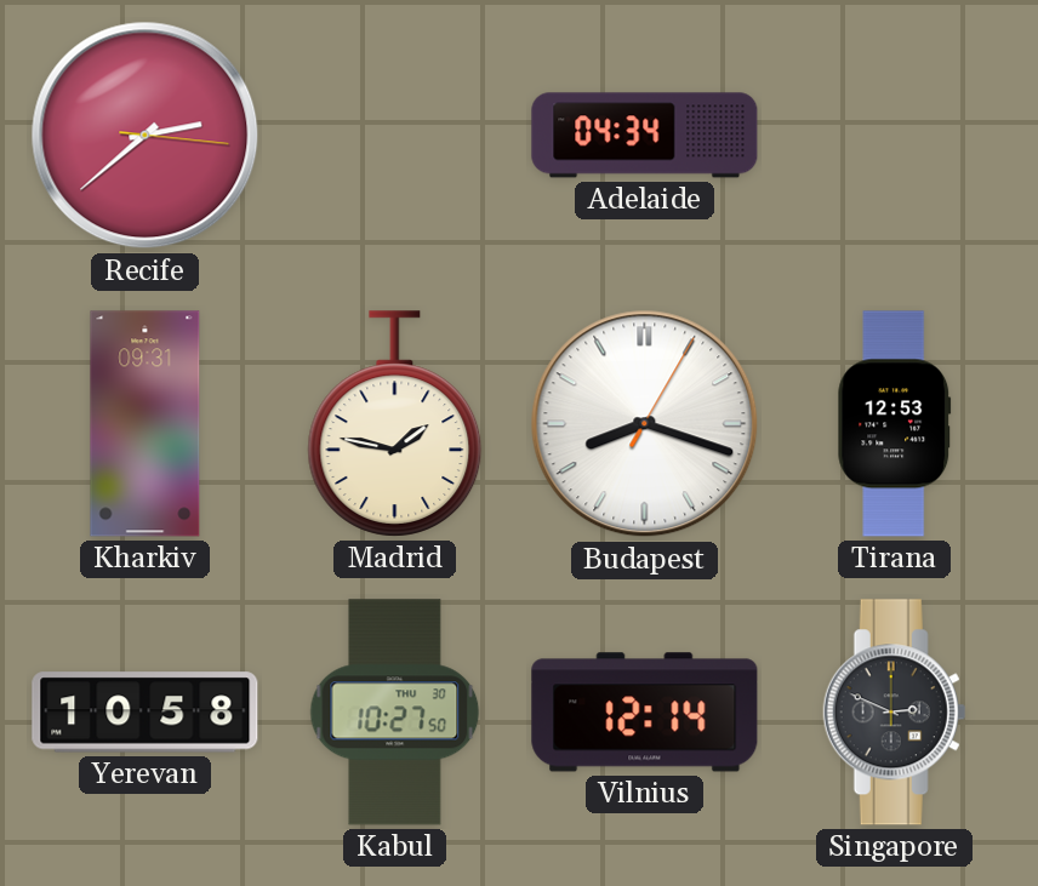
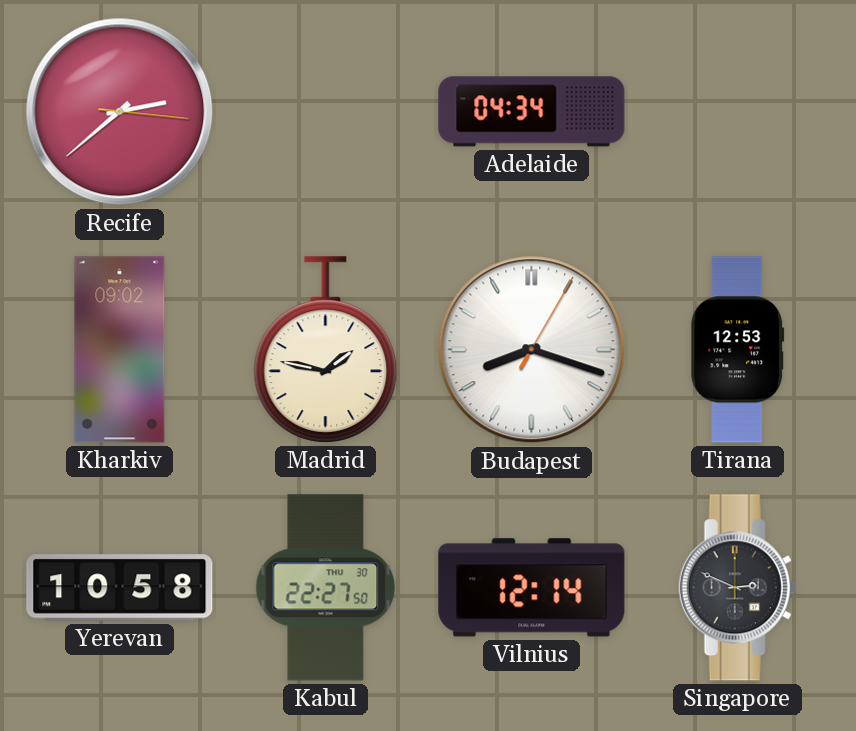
Kharkiv: 09:31 -> 09:02
Kabul: 10:27 -> 22:27
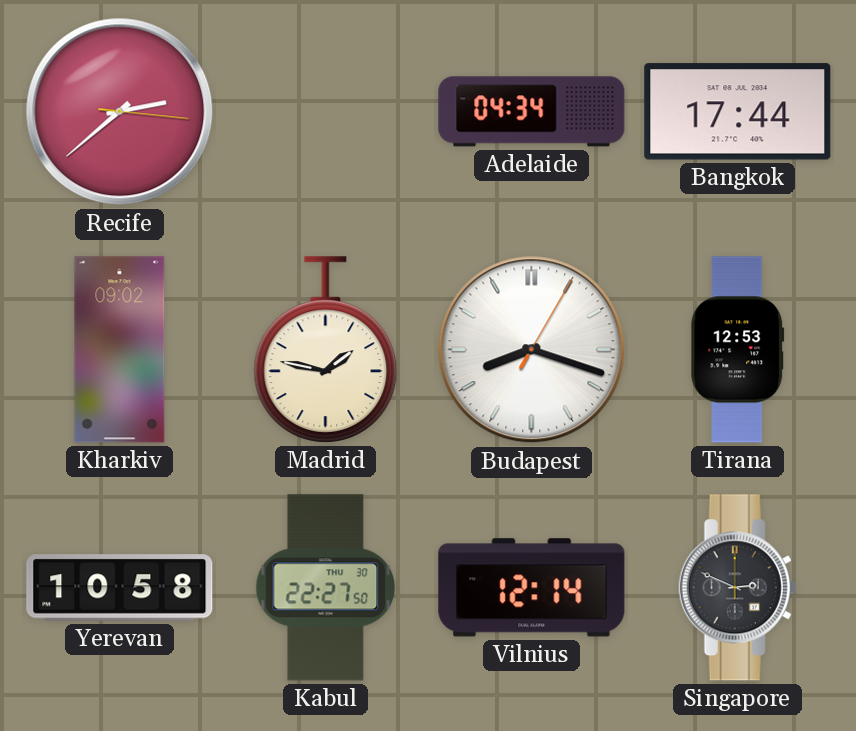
Bangkok: none -> 17:44
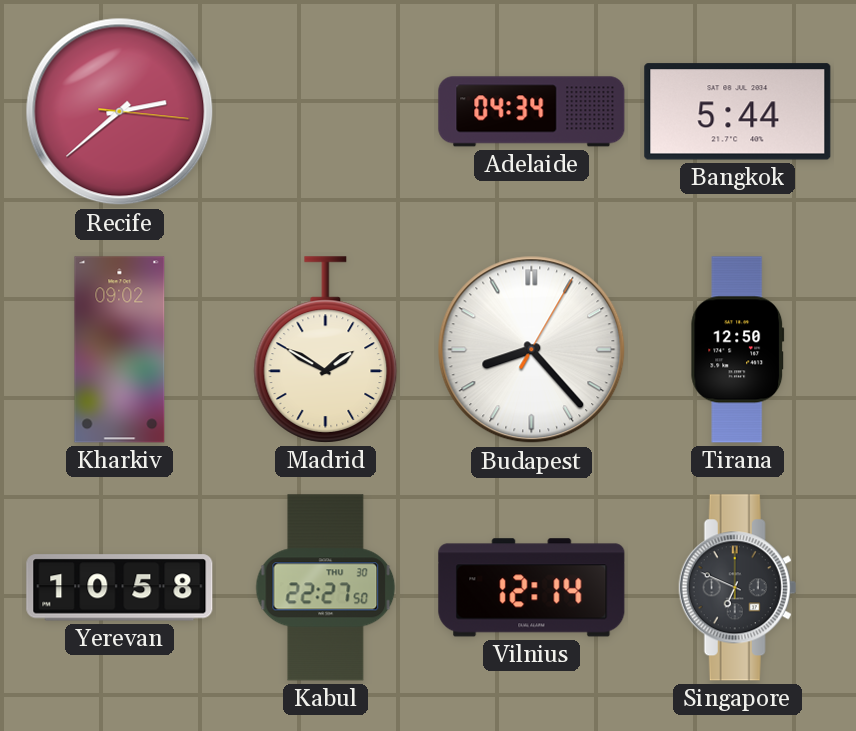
Bangkok: 17:44 -> 5:44
Madrid: 1:47 -> 1:50
Budapest: 8:18 -> 8:23
Tirana: 12:53 -> 12:50
Singapore: 2:49 -> 6:49
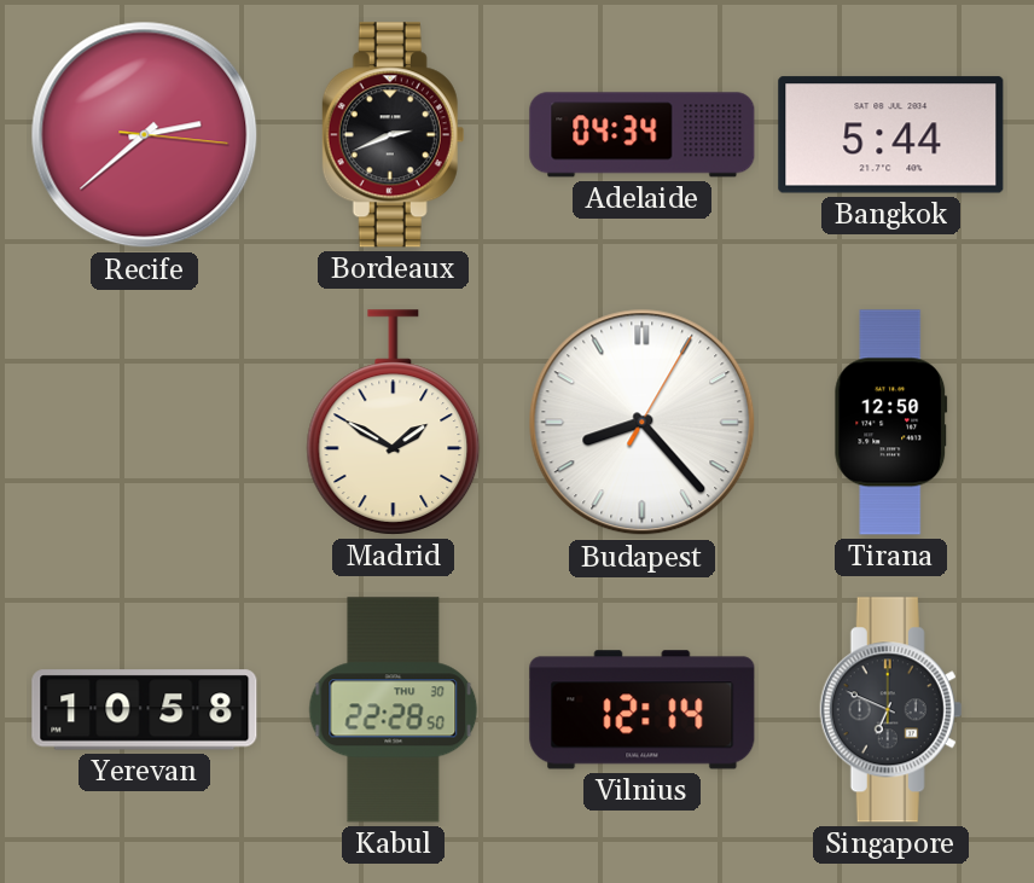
Bordeaux: none -> 2:41
Kharkiv: 09:02 -> none
Kabul: 22:27 -> 22:28
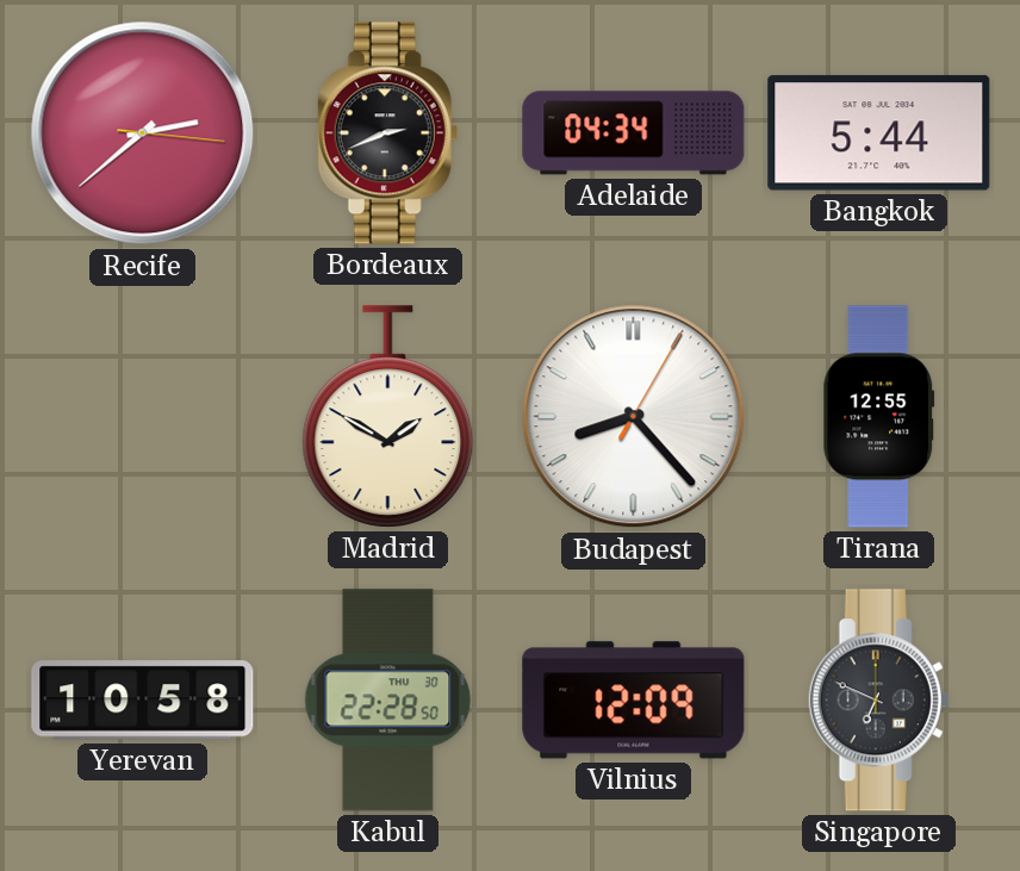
Tirana: 12:50 -> 12:55
Vilnius: 12:14 -> 12:09
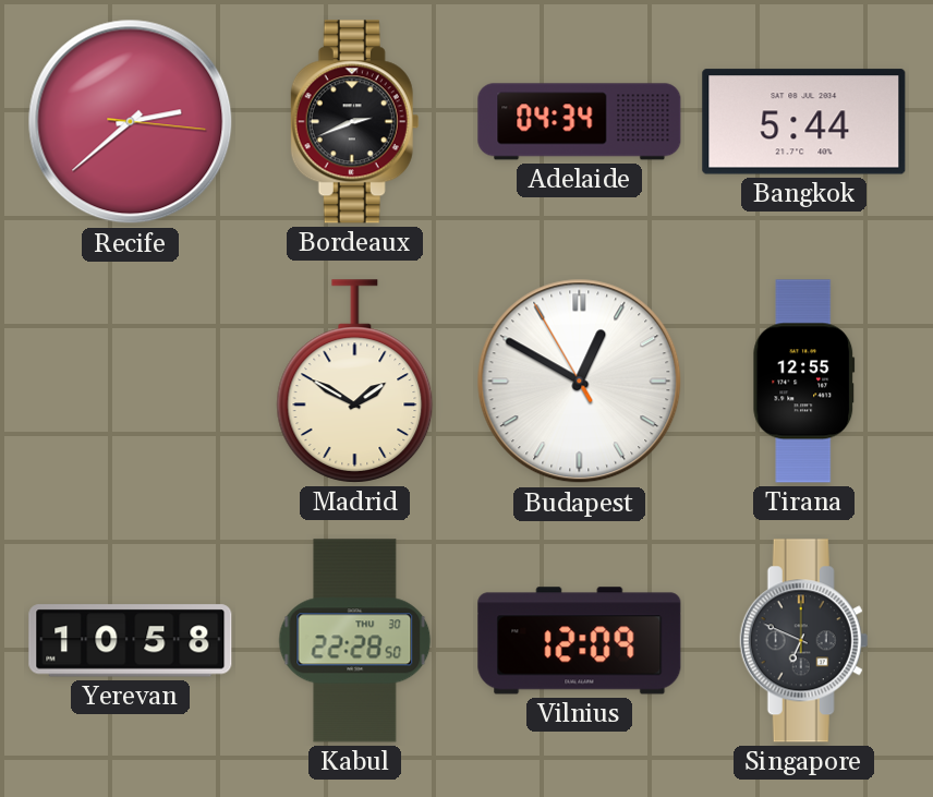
Budapest: 8:23 -> 12:49
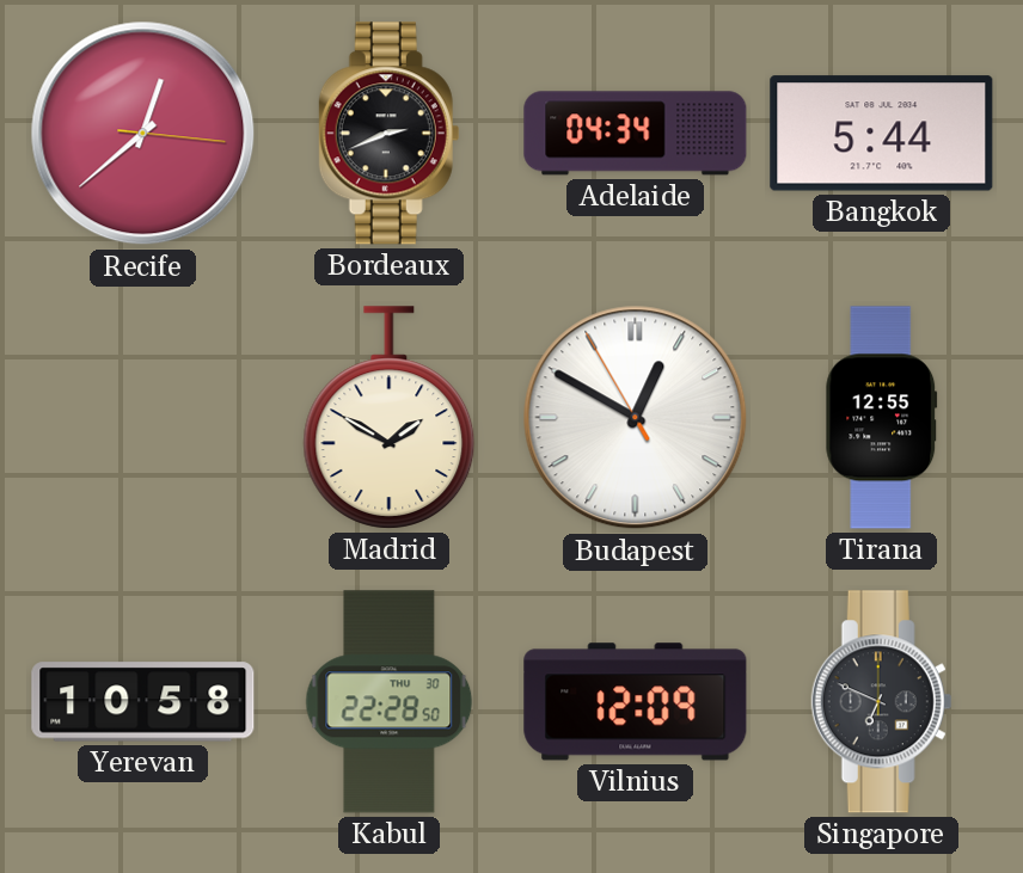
Recife: 2:38 -> 12:38
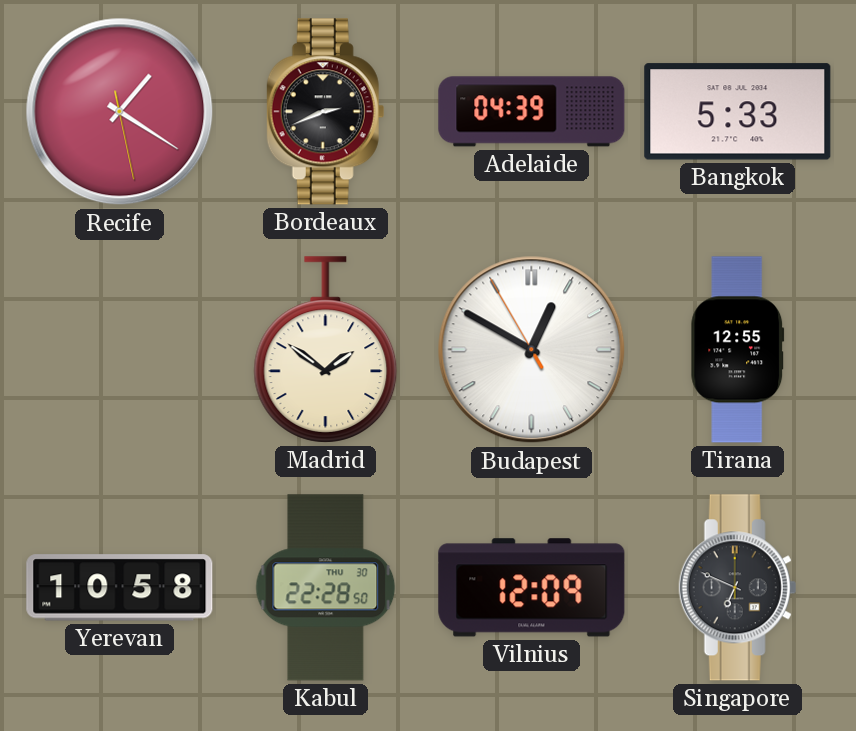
Recife: 12:38 -> 1:20
Adelaide: 04:34 -> 04:39
Bangkok: 5:44 -> 5:33
Madrid: 1:50 -> 1:51
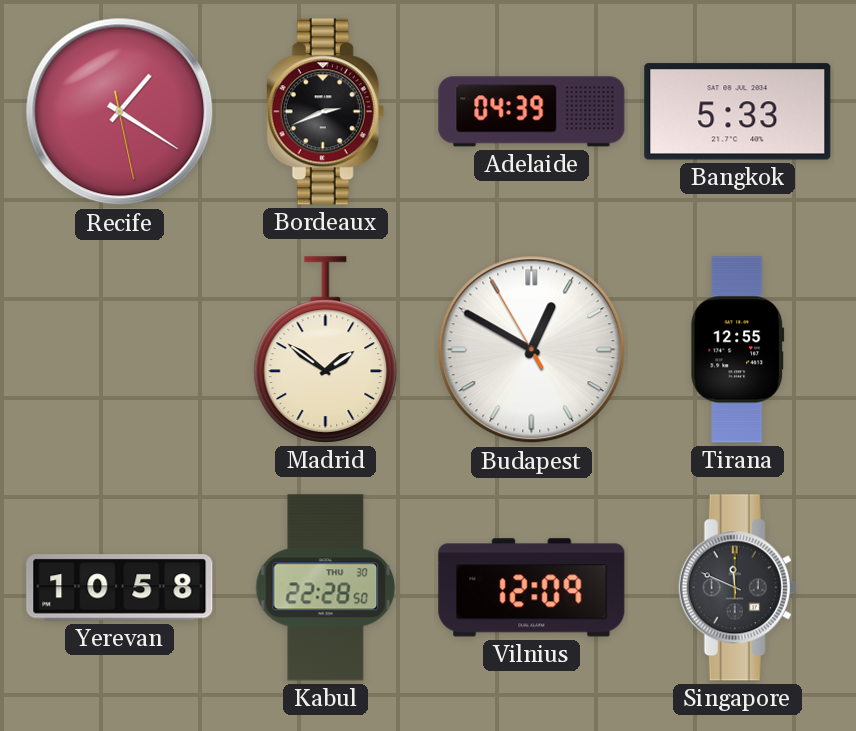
Singapore: 6:49 -> 11:49
